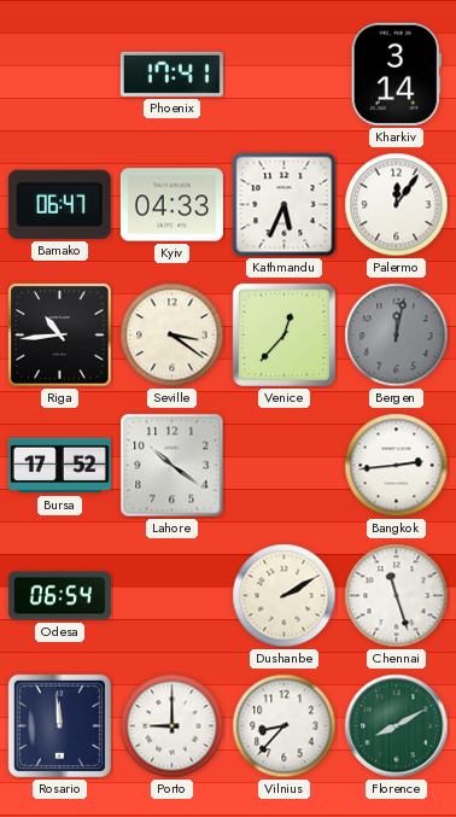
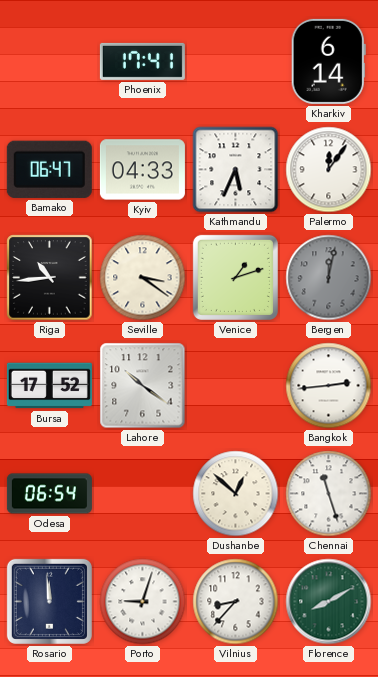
Kharkiv: 3:14 -> 6:14
Venice: 12:37 -> 1:12
Dushanbe: 2:10 -> 12:52
Porto: 9:00 -> 9:03
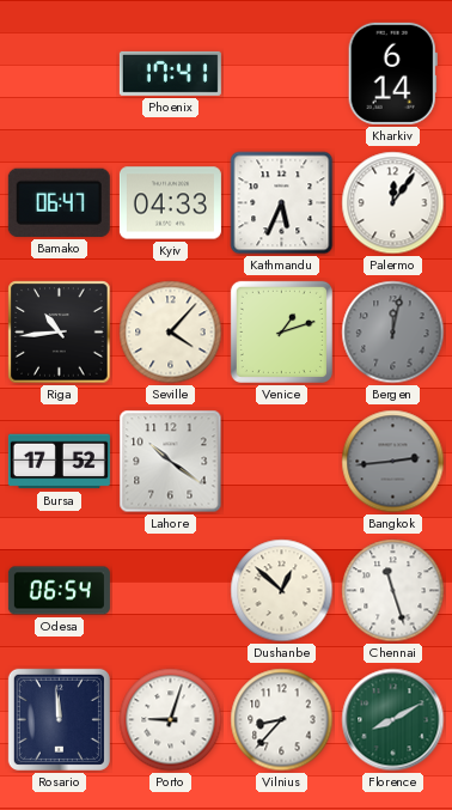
Seville: 3:21 -> 4:07
Bangkok dial: white -> grey
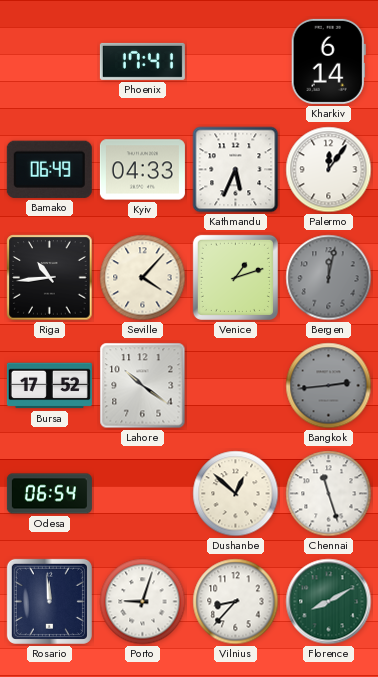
Bamako: 06:47 -> 06:49
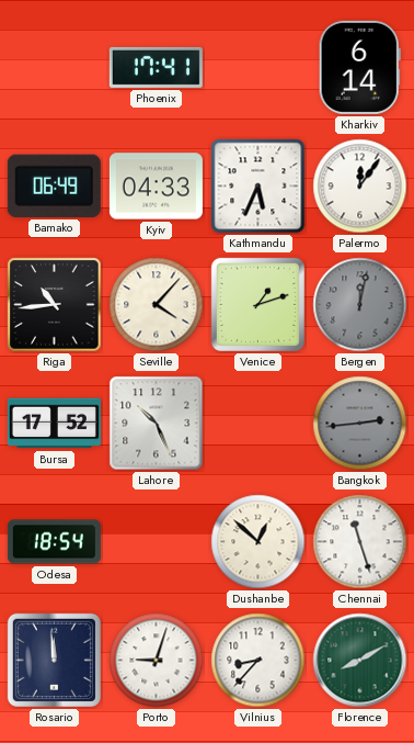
Lahore: 10:21 -> 10:26
Odesa: 06:54 -> 18:54
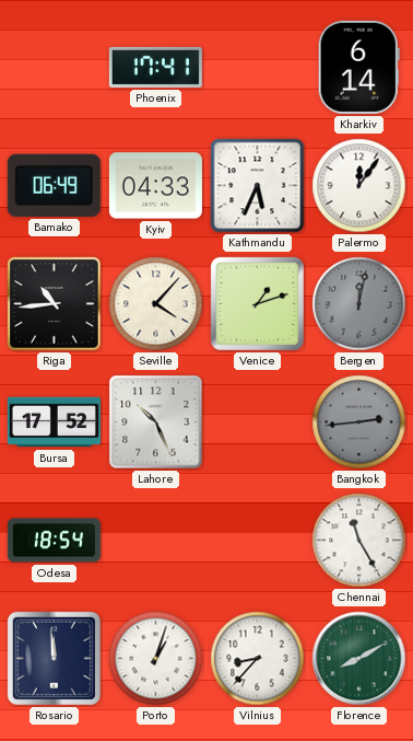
Dushanbe: 12:52 -> none
Chennai: 11:27 -> 11:25
Porto: 9:03 -> 1:03
